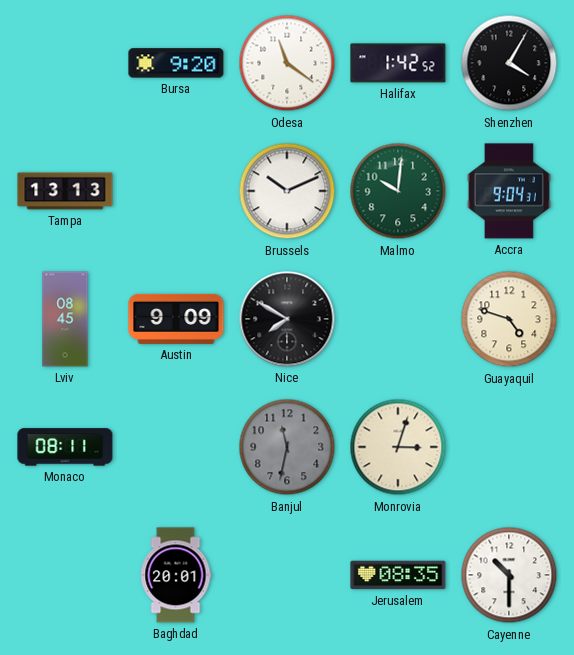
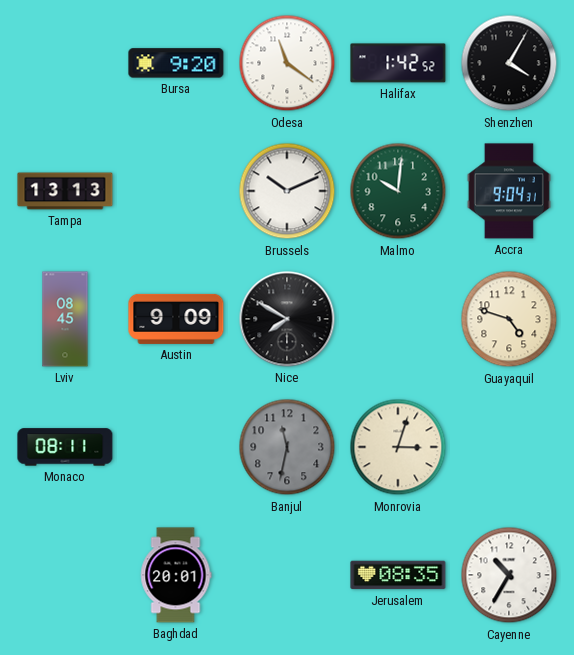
Cayenne: 10:30 -> 10:35
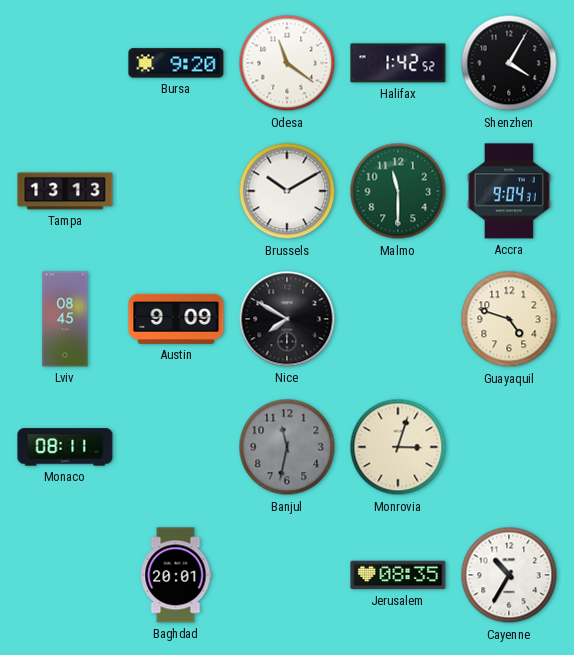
Brussels: 10:11 -> 10:10
Malmo: 10:01 -> 11:30
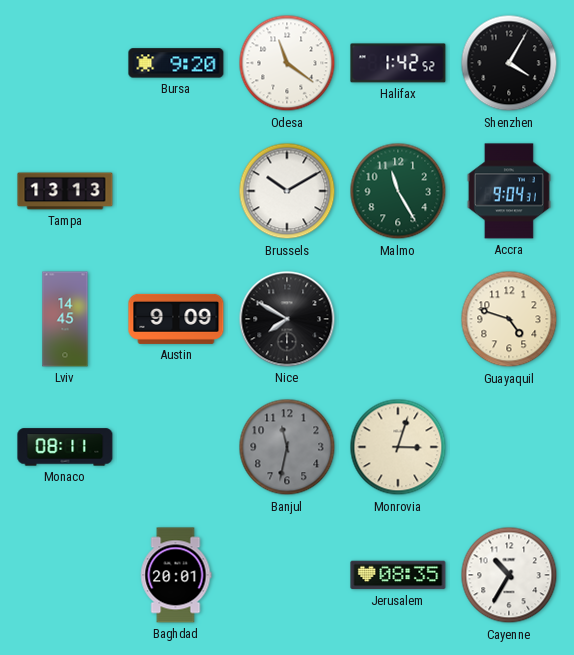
Malmo: 11:30 -> 11:25
Lviv: 08:45 -> 14:45
